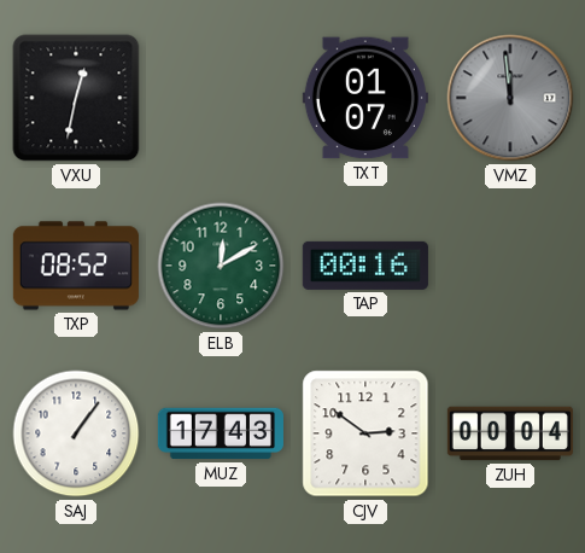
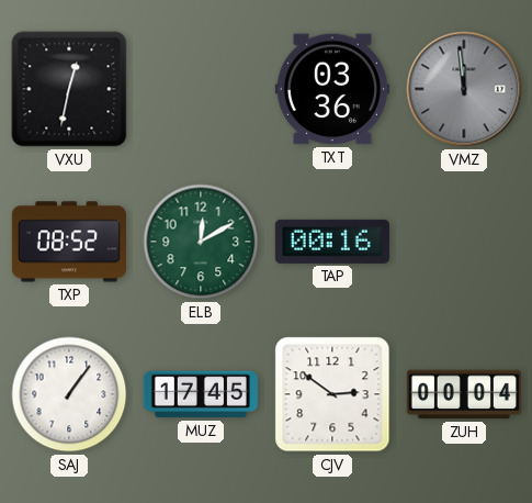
TXT: 01:07 -> 03:36
MUZ: 17:43 -> 17:45
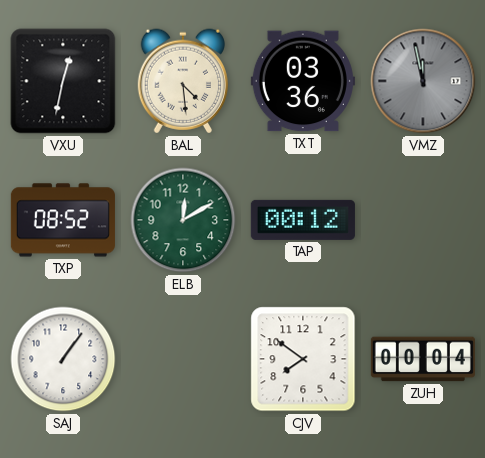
BAL: none -> 4:29
VMZ: 11:59 -> 11:58
TAP: 00:16 -> 00:12
MUZ: 17:45 -> none
CJV: 2:51 -> 7:51
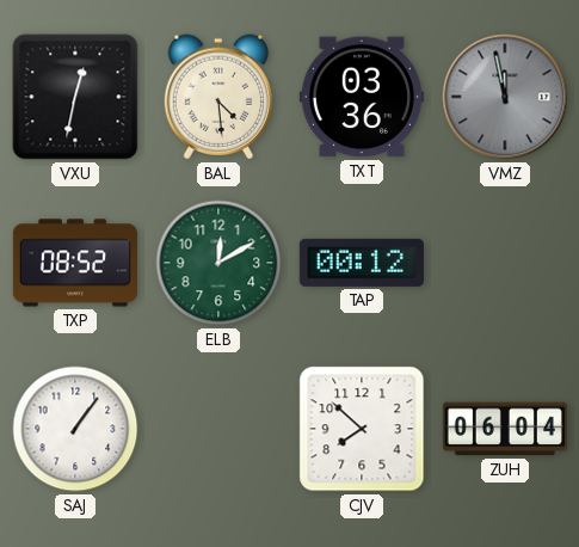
CJV: 7:51 -> 7:52
ZUH: 00:04 -> 06:04
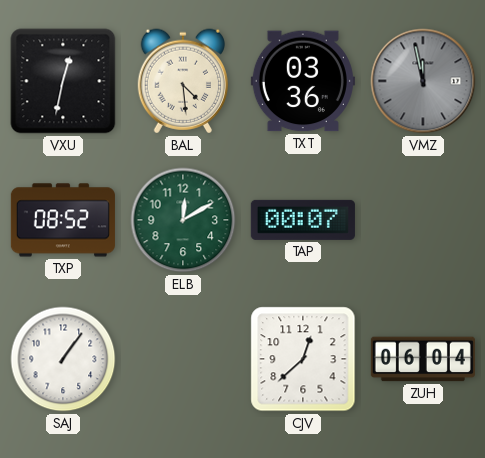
TAP: 00:12 -> 00:07
CJV: 7:52 -> 12:38
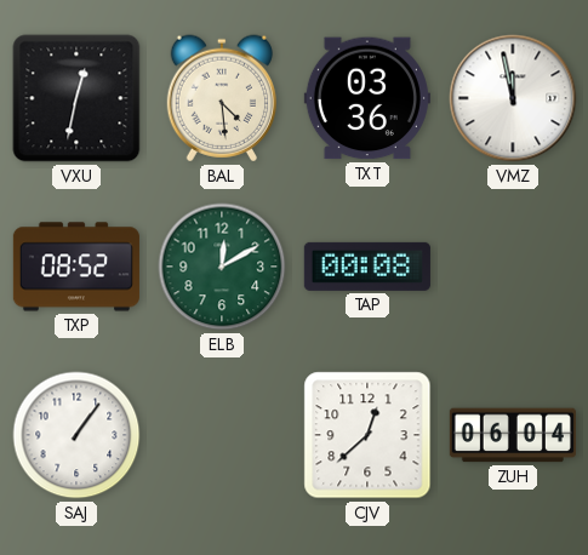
VMZ dial: grey -> white
TAP: 00:07 -> 00:08
